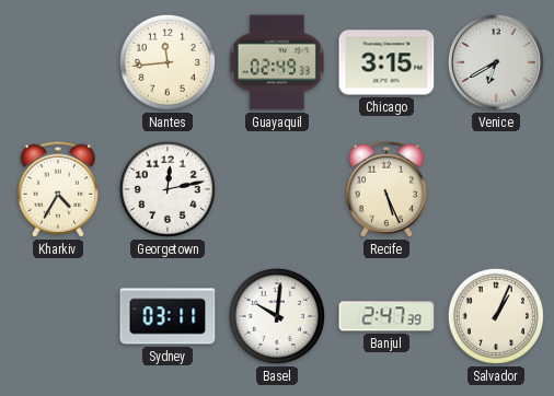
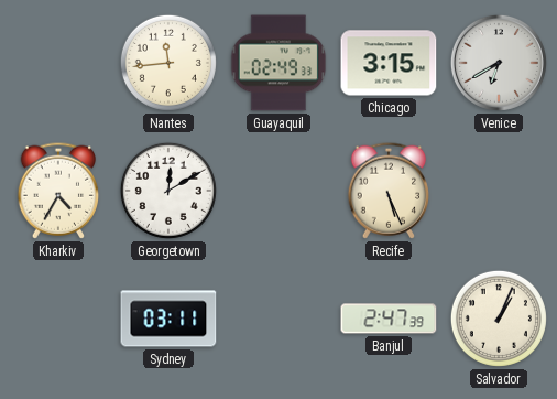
Georgetown: 12:13 -> 12:10
Basel: 10:01 -> none
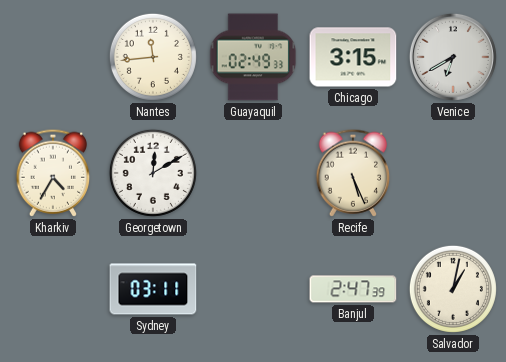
Salvador: 1:04 -> 1:02
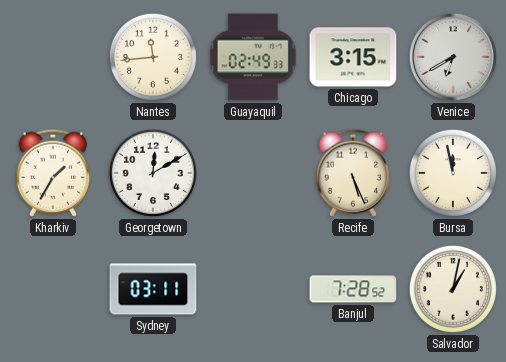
Kharkiv: 4:35 -> 1:35
Bursa: none -> 11:58
Banjul: 2:47 -> 7:28
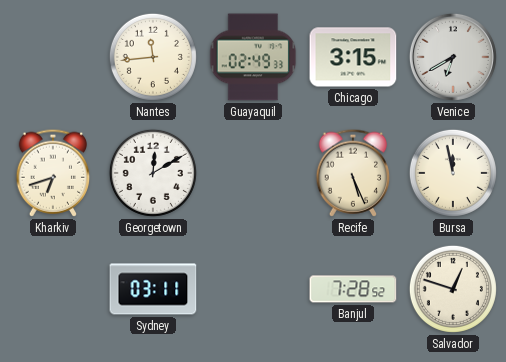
Kharkiv: 1:35 -> 6:42
Salvador: 1:02 -> 12:48
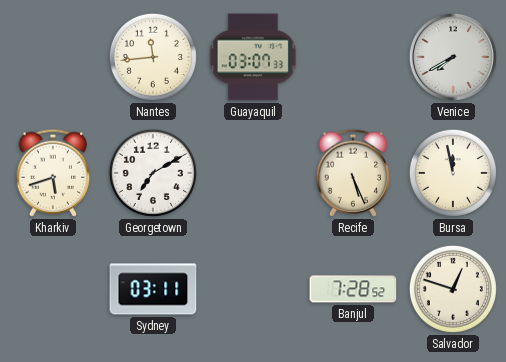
Guayaquil: 02:49 -> 03:07
Chicago: 3:15 -> none
Venice: 6:40 -> 7:40
Kharkiv: 6:42 -> 5:42
Georgetown: 12:10 -> 7:10
